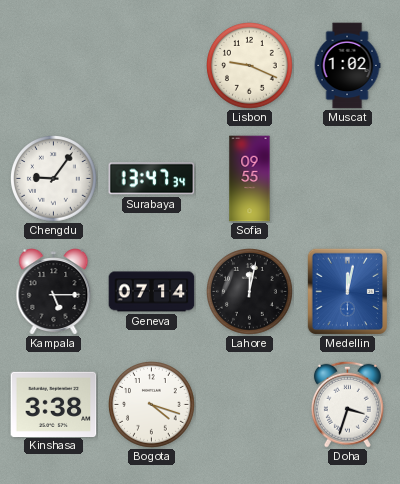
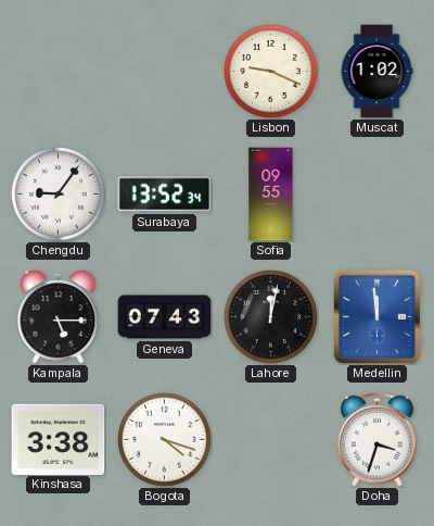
Surabaya: 13:47 -> 13:52
Geneva: 07:14 -> 07:43
Medellin: 12:02 -> 11:59
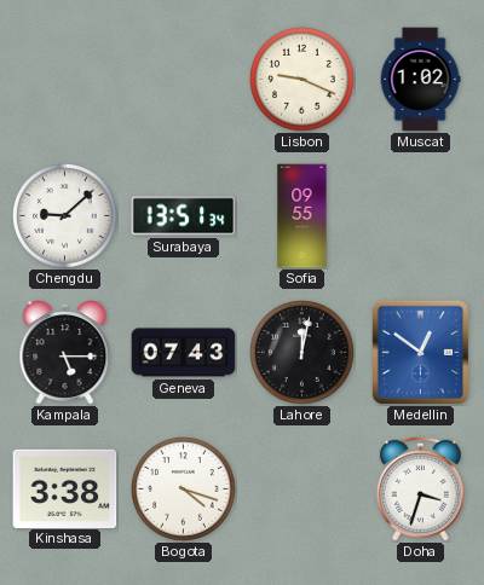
Chengdu: 9:06 -> 9:08
Surabaya: 13:52 -> 13:51
Medellin: 11:59 -> 12:51
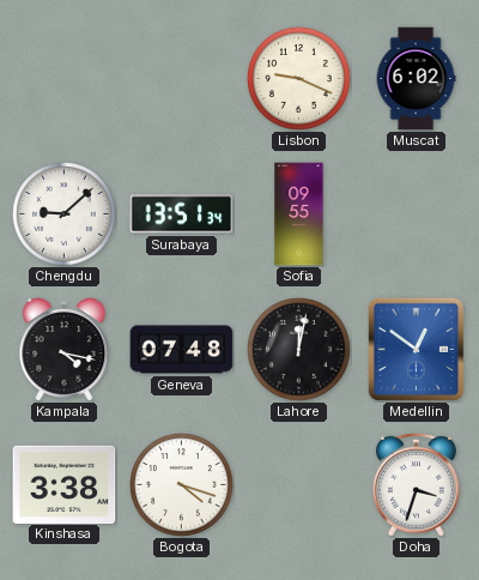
Muscat: 1:02 -> 6:02
Kampala: 5:15 -> 4:17
Geneva: 07:43 -> 07:48
